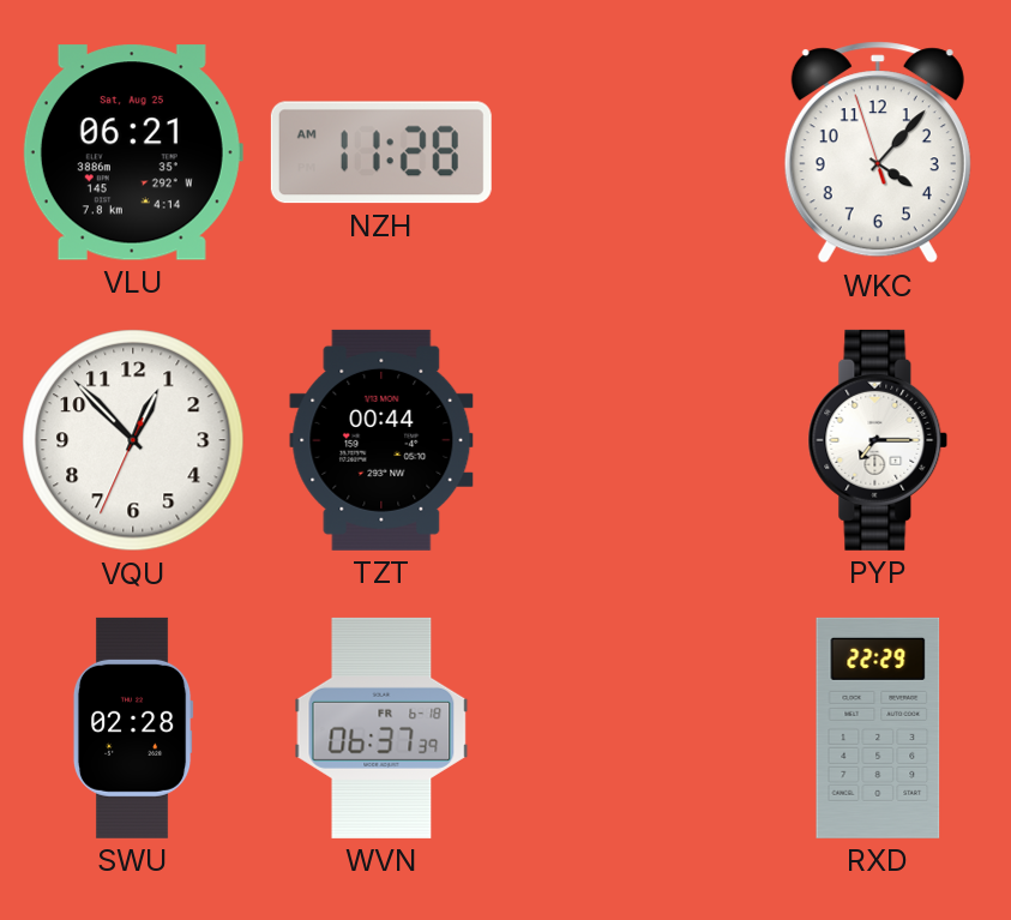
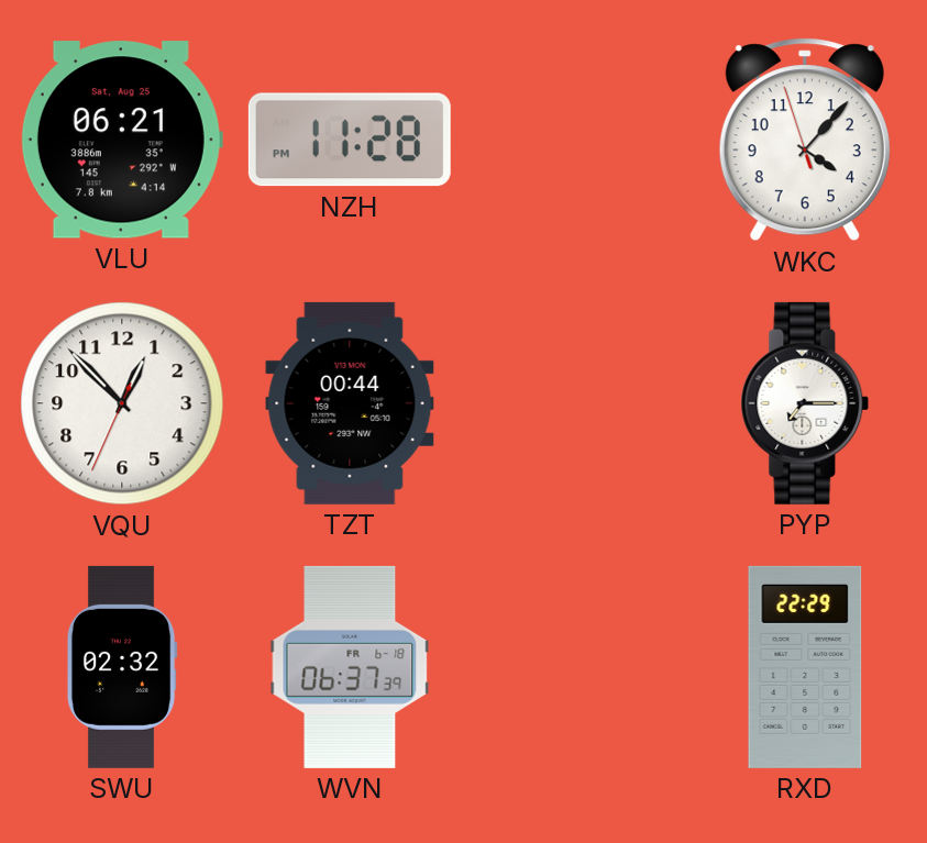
NZH: 11:28 AM -> 11:28 PM
SWU: 02:28 -> 02:32
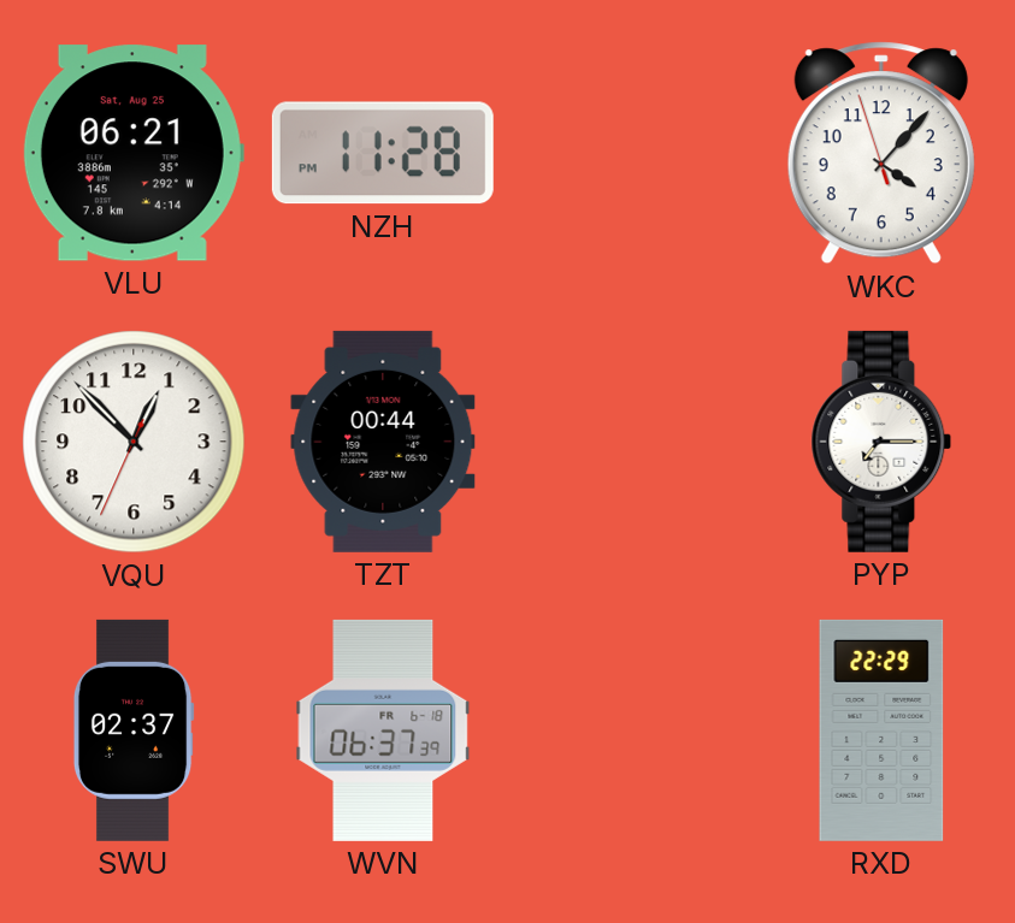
SWU: 02:32 -> 02:37
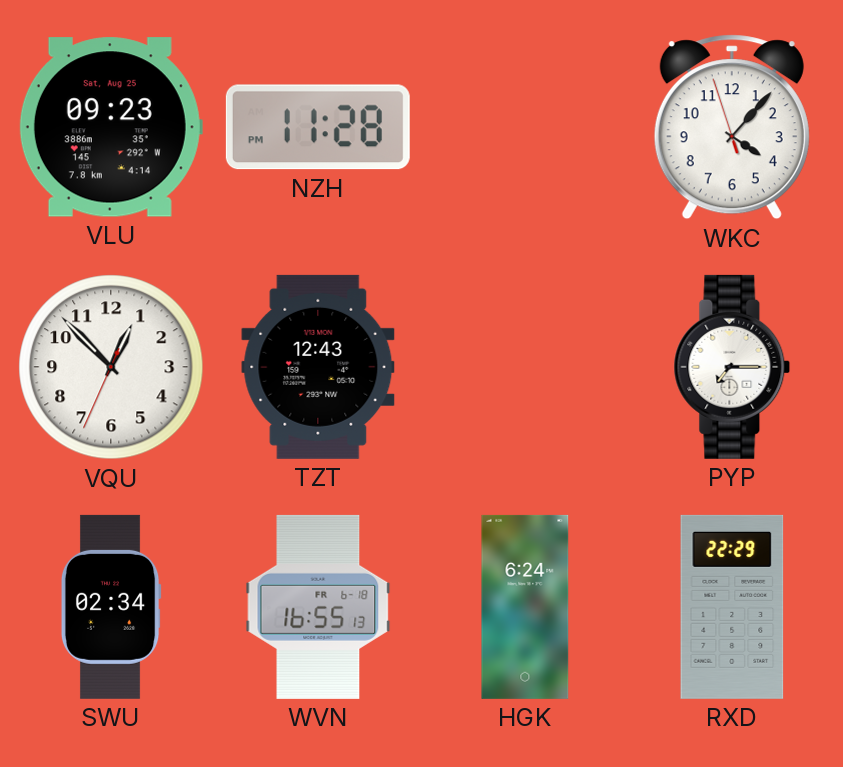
VLU: 06:21 -> 09:23
TZT: 00:44 -> 12:43
SWU: 02:37 -> 02:34
WVN: 06:37 -> 16:55
HGK: none -> 6:24
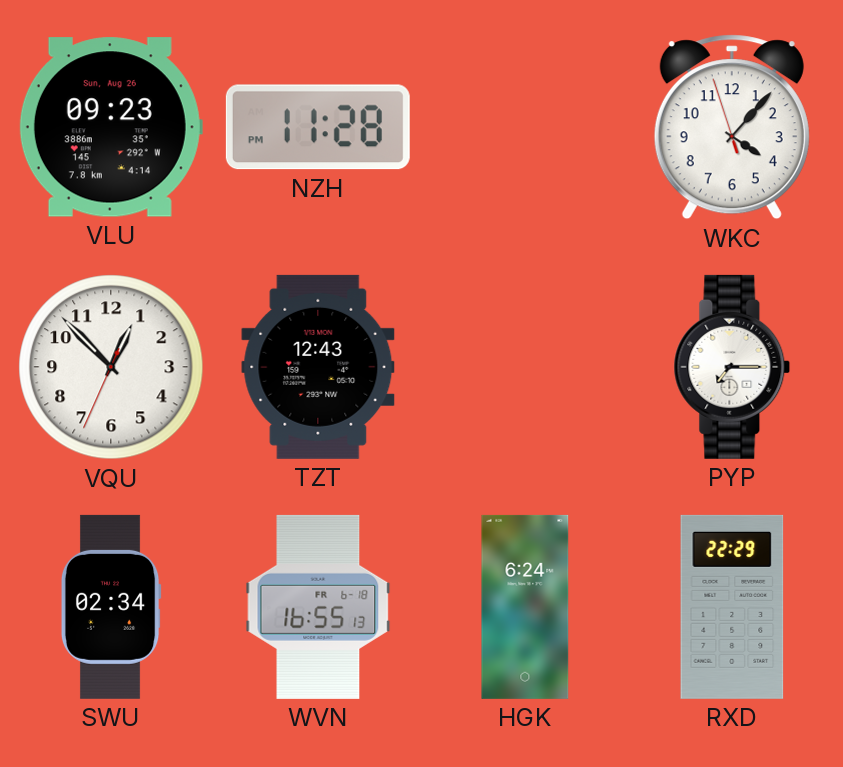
VLU date: Sat, Aug 25 -> Sun, Aug 26
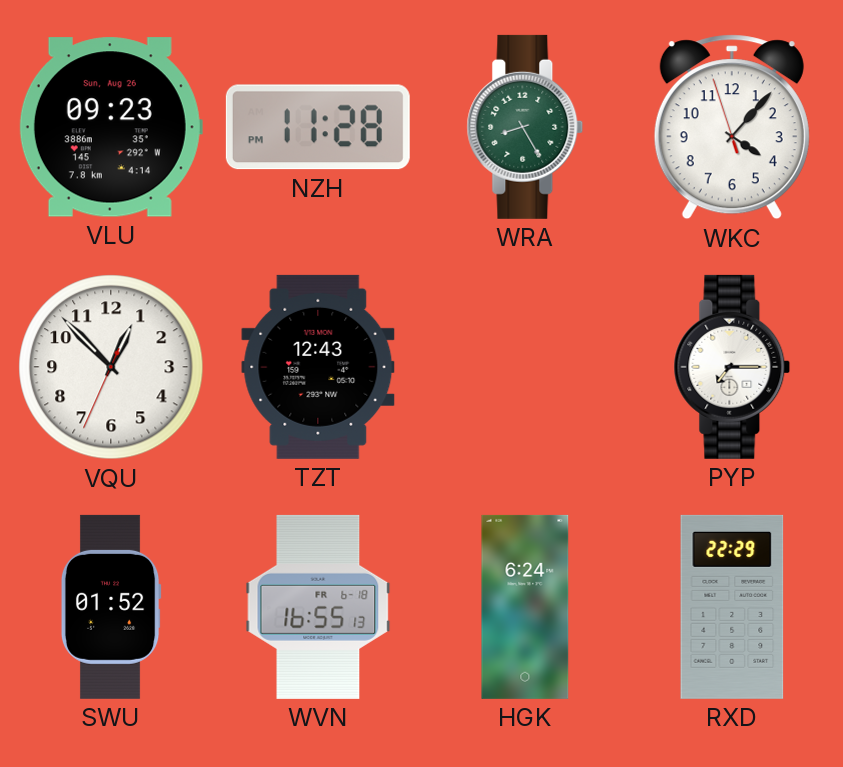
WRA: none -> 8:25
SWU: 02:34 -> 01:52
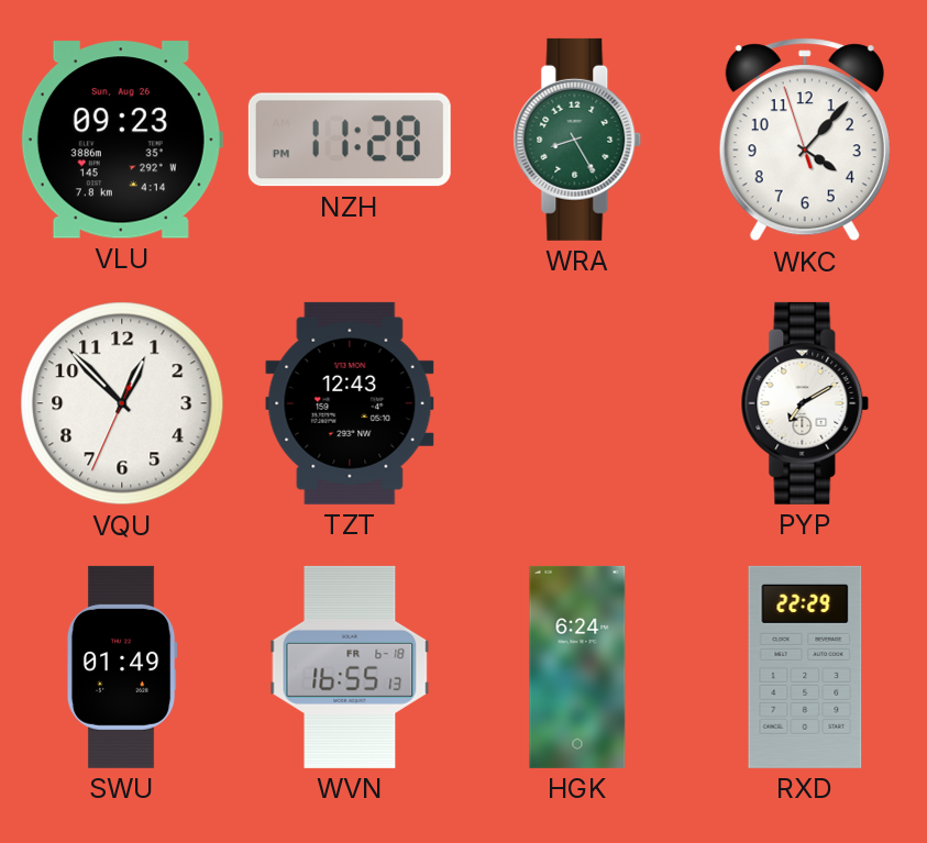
PYP: 7:15 -> 7:10
SWU: 01:52 -> 01:49
